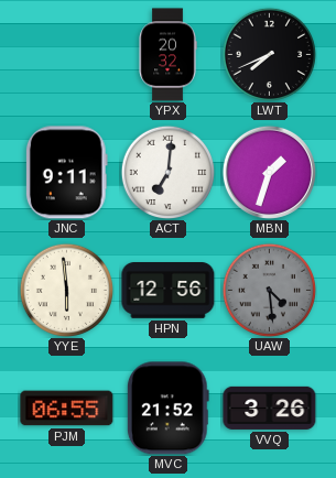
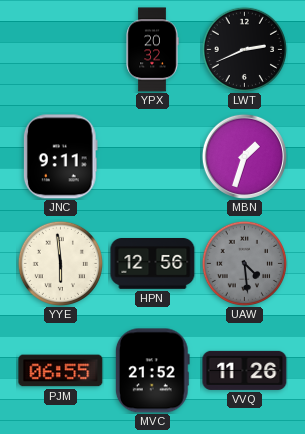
LWT: 7:41 -> 2:41
ACT: 7:01 -> none
VVQ: 3:26 -> 11:26
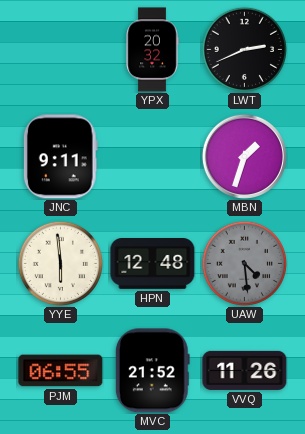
HPN: 12:56 -> 12:48
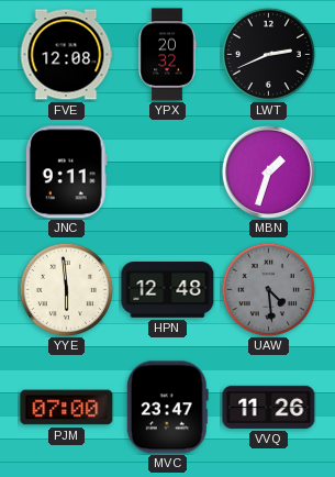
FVE: none -> 12:08
PJM: 06:55 -> 07:00
MVC: 21:52 -> 23:47
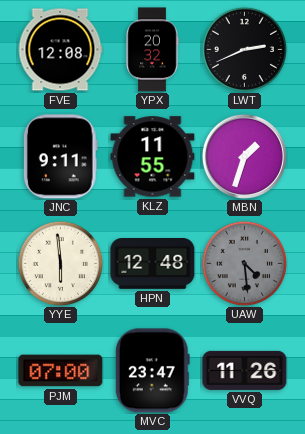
KLZ: none -> 11:55
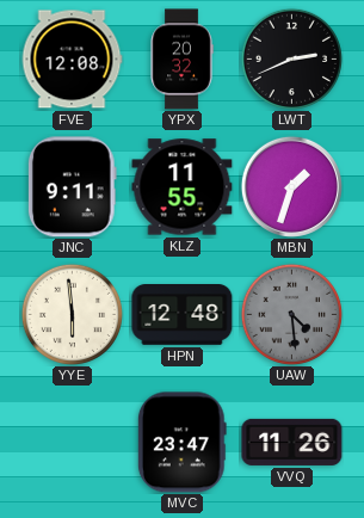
PJM: 07:00 -> none
